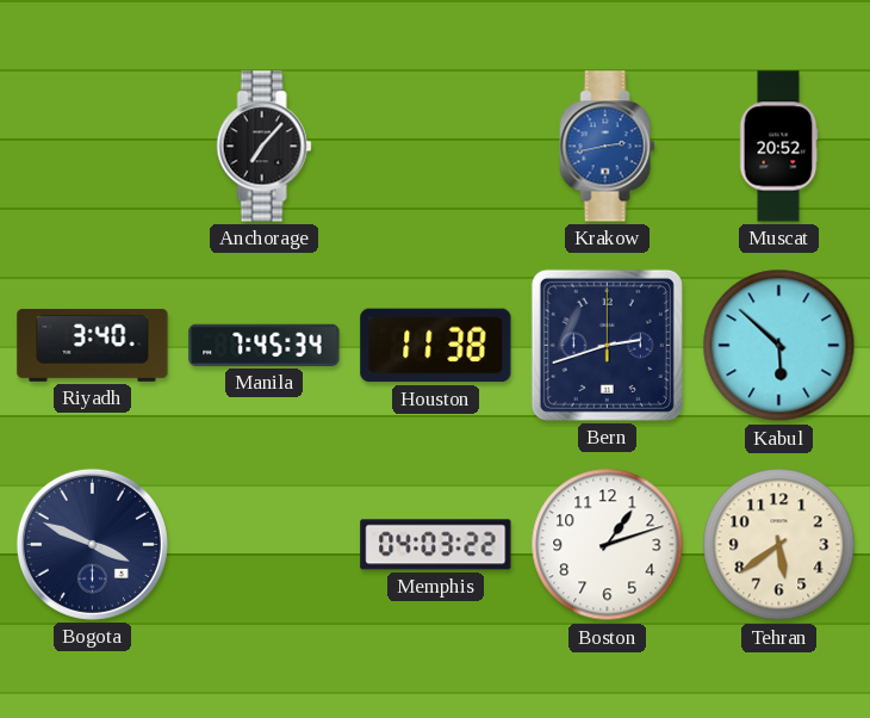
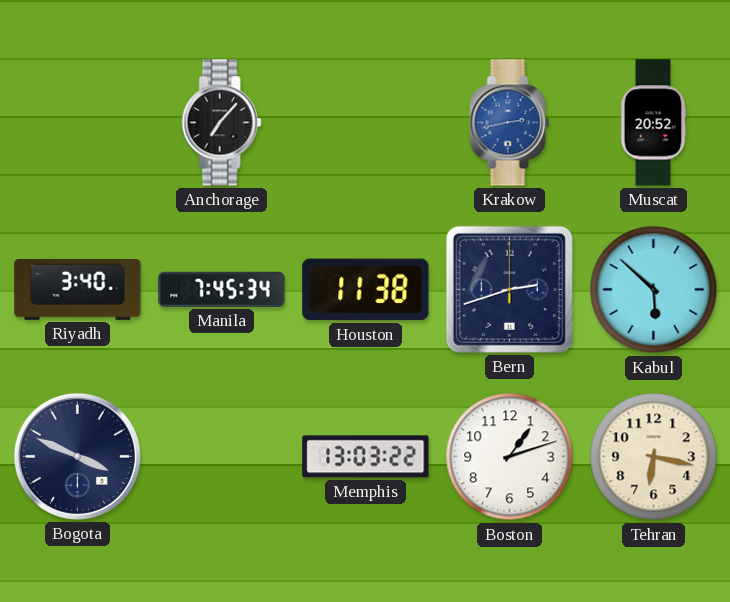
Memphis: 04:03 -> 13:03
Tehran: 5:39 -> 6:17
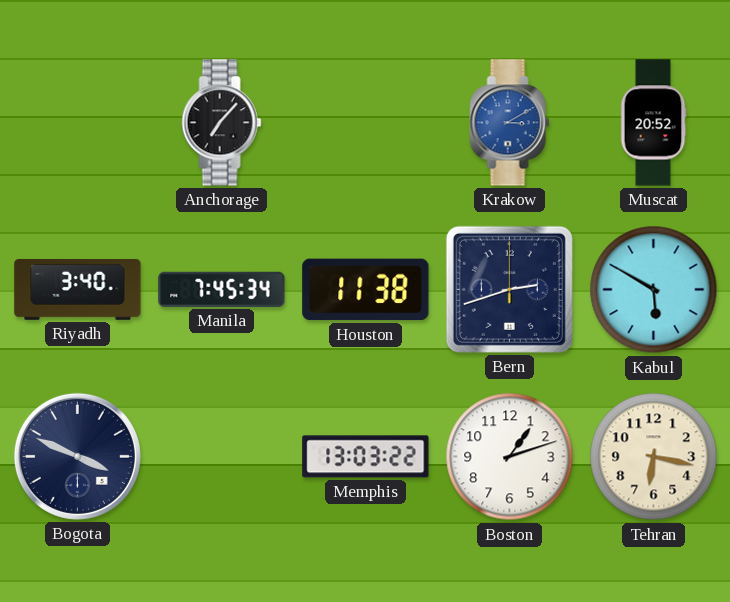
Krakow: 2:43 -> 3:10
Kabul: 5:52 -> 5:50
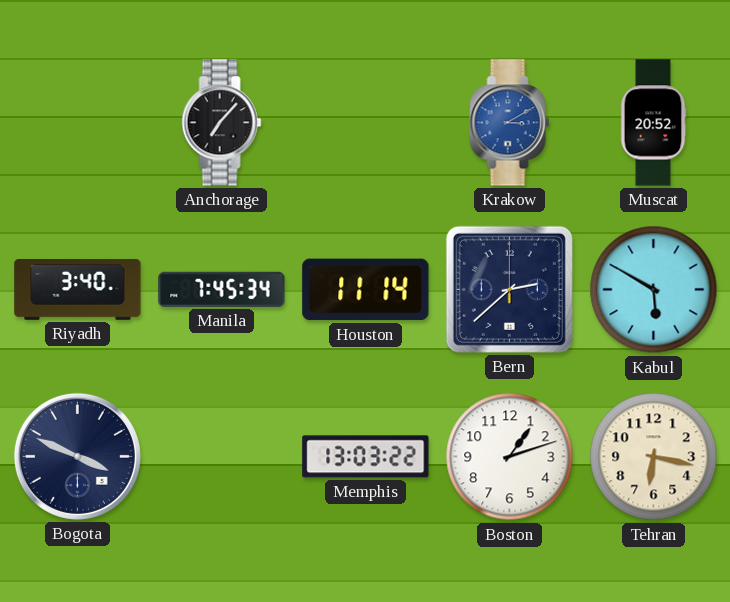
Houston: 11:38 -> 11:14
Bern: 2:42 -> 2:38
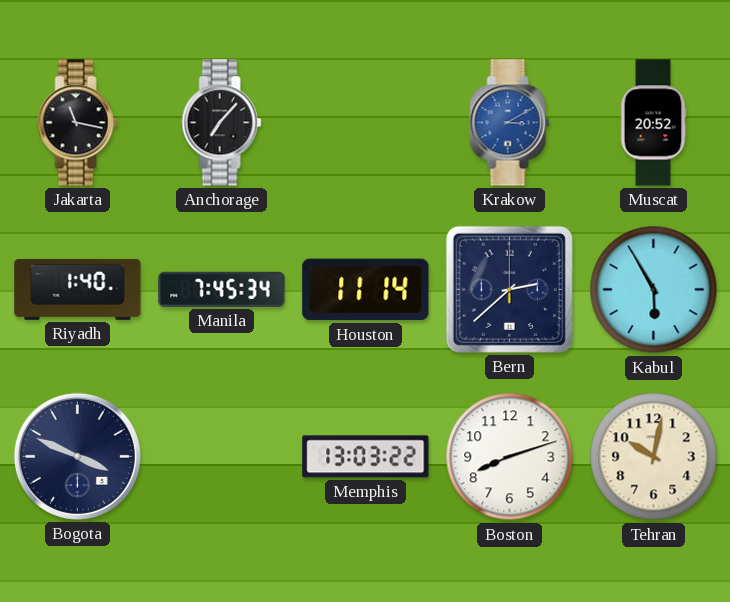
Jakarta: none -> 11:17
Riyadh: 3:40 -> 1:40
Kabul: 5:50 -> 5:55
Boston: 1:12 -> 8:12
Tehran: 6:17 -> 10:02
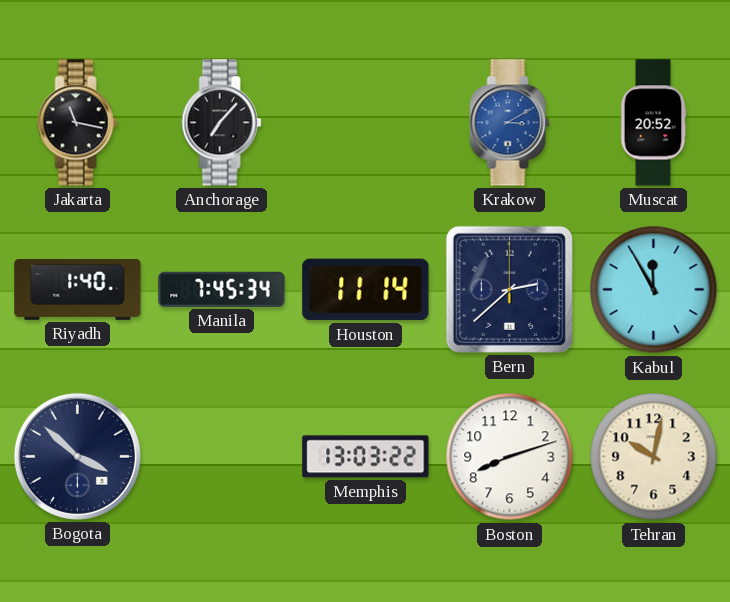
Kabul: 5:55 -> 11:55
Bogota: 3:49 -> 3:52
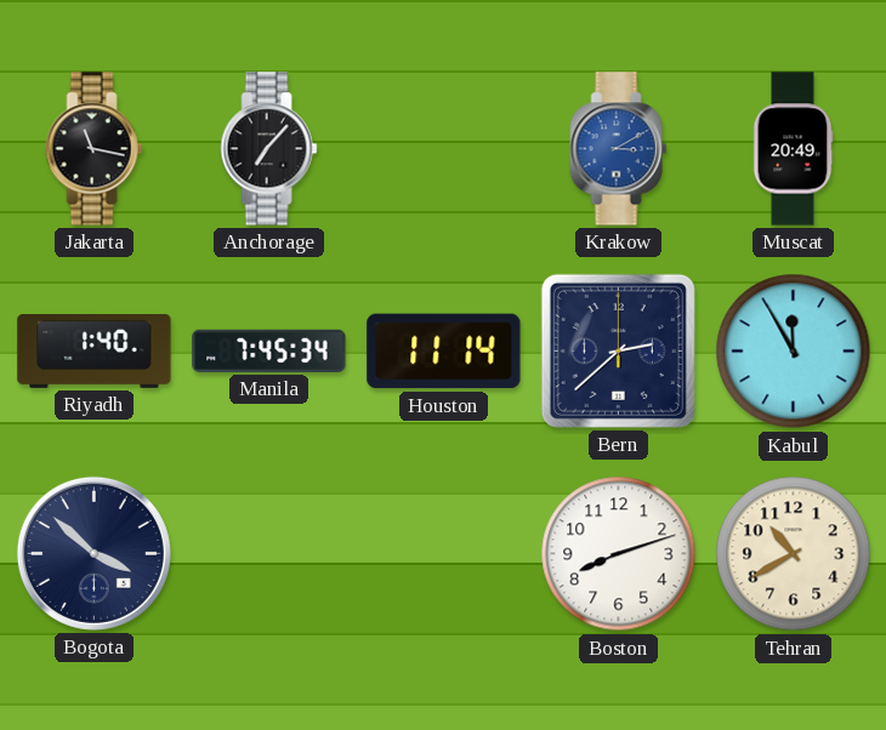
Muscat: 20:52 -> 20:49
Memphis: 13:03 -> none
Tehran: 10:02 -> 10:40
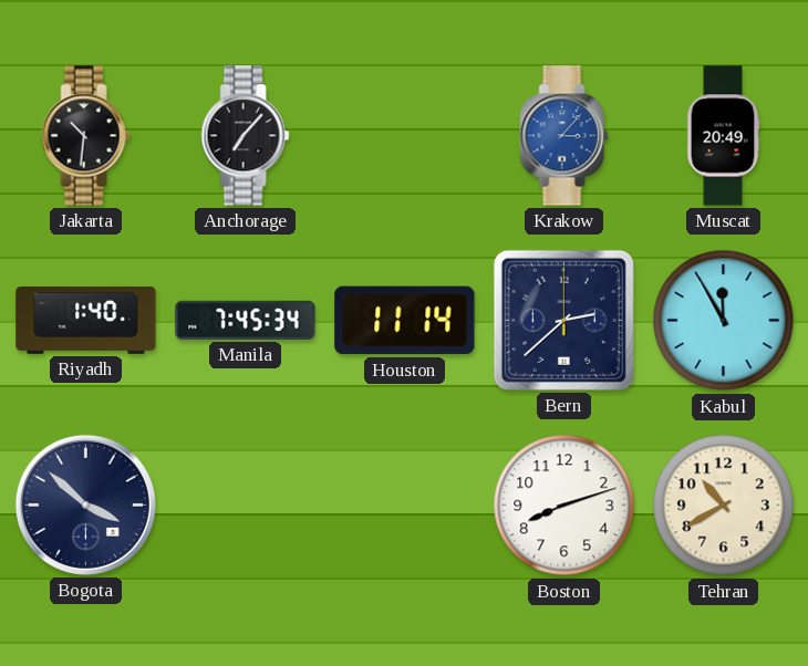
Jakarta: 11:17 -> 10:31
Krakow: 3:10 -> 3:07
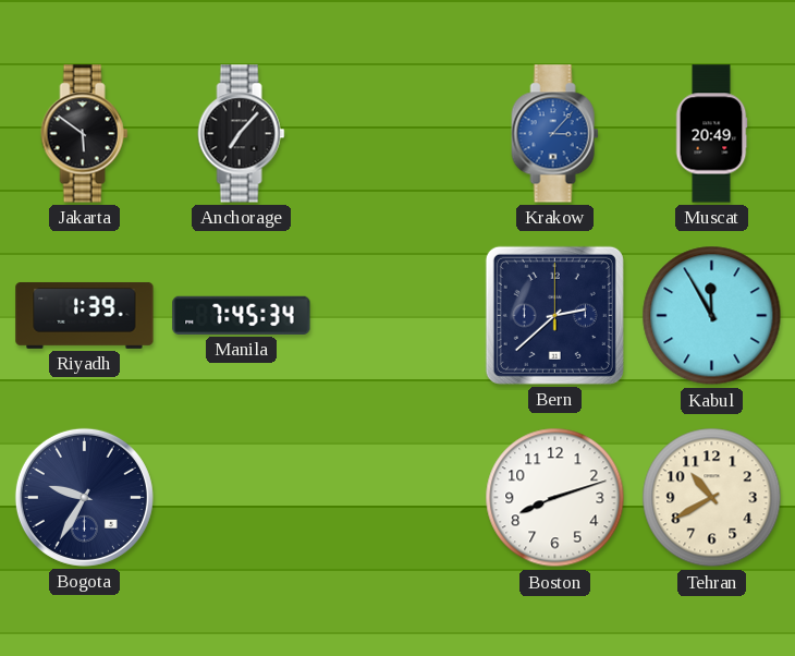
Jakarta: 10:31 -> 5:51
Riyadh: 1:40 -> 1:39
Houston: 11:14 -> none
Bogota: 3:52 -> 9:35
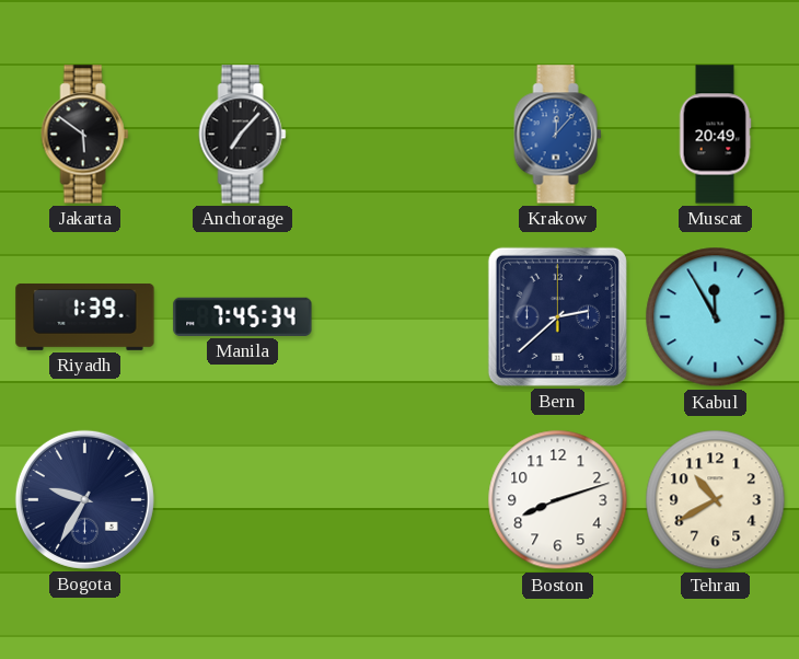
Krakow: 3:07 -> 12:07
